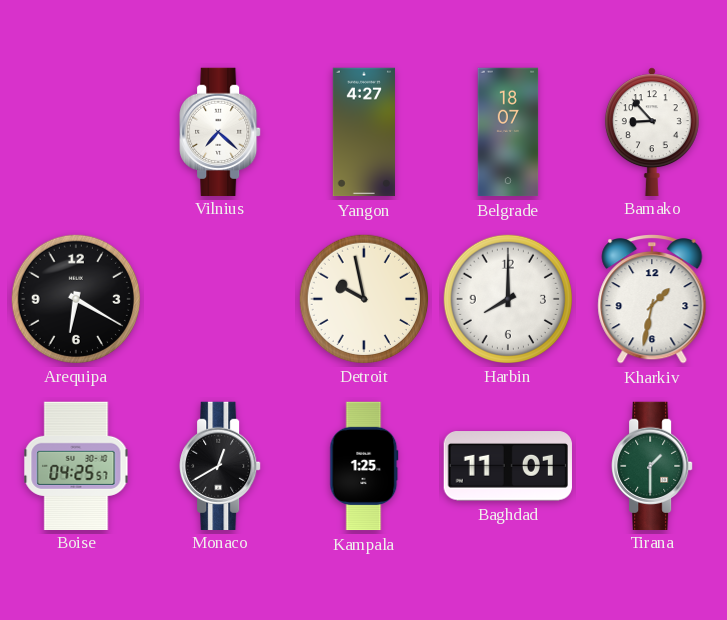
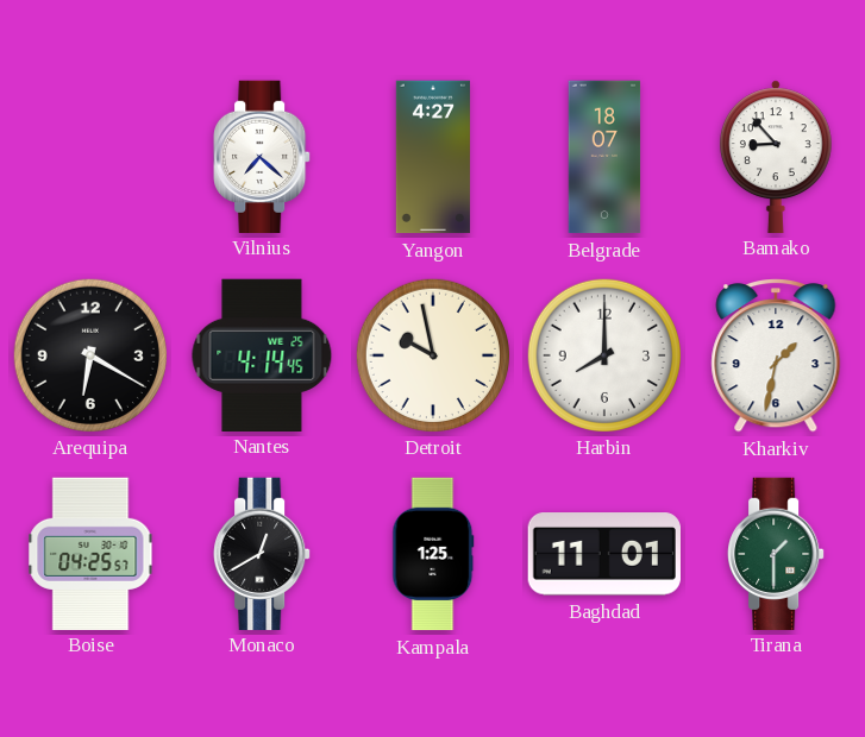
Nantes: none -> 4:14
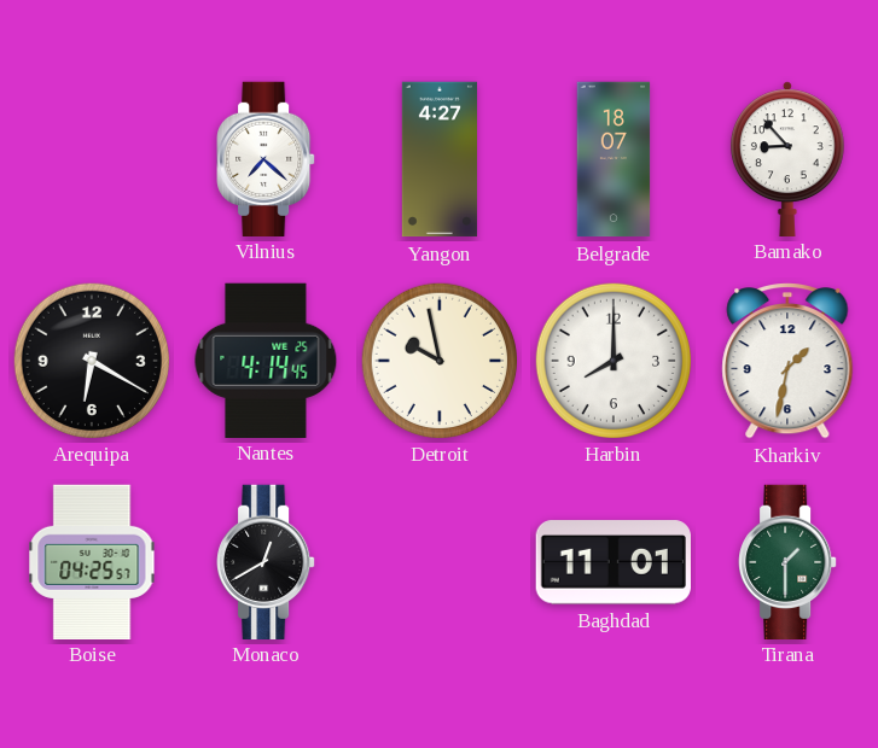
Kampala: 1:25 -> none
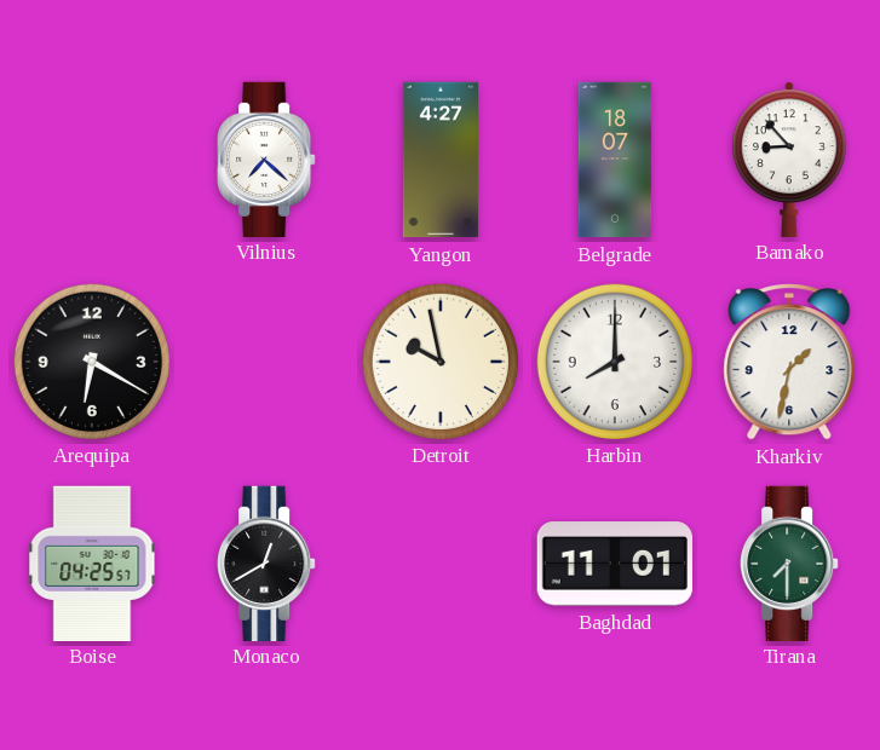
Nantes: 4:14 -> none
Tirana: 1:30 -> 7:30
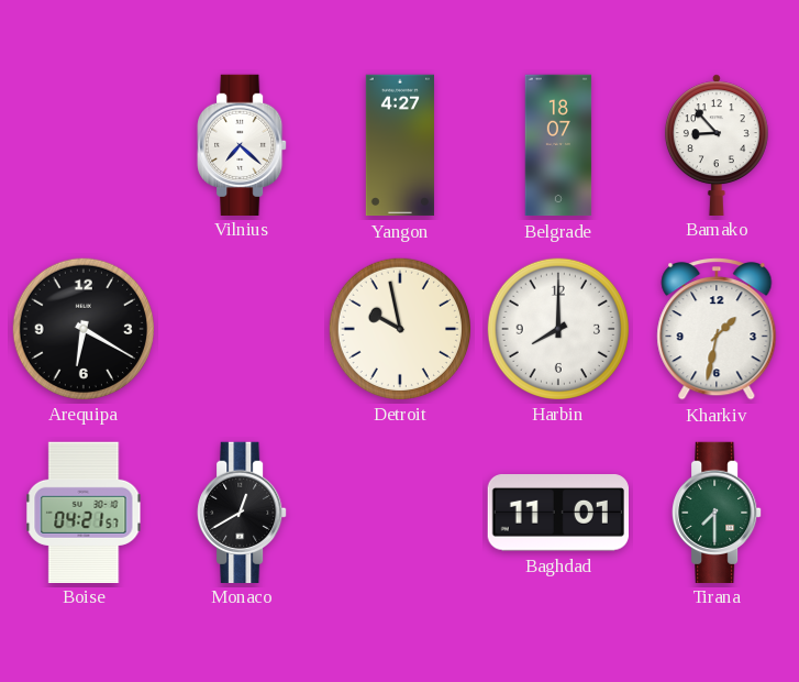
Boise: 04:25 -> 04:21
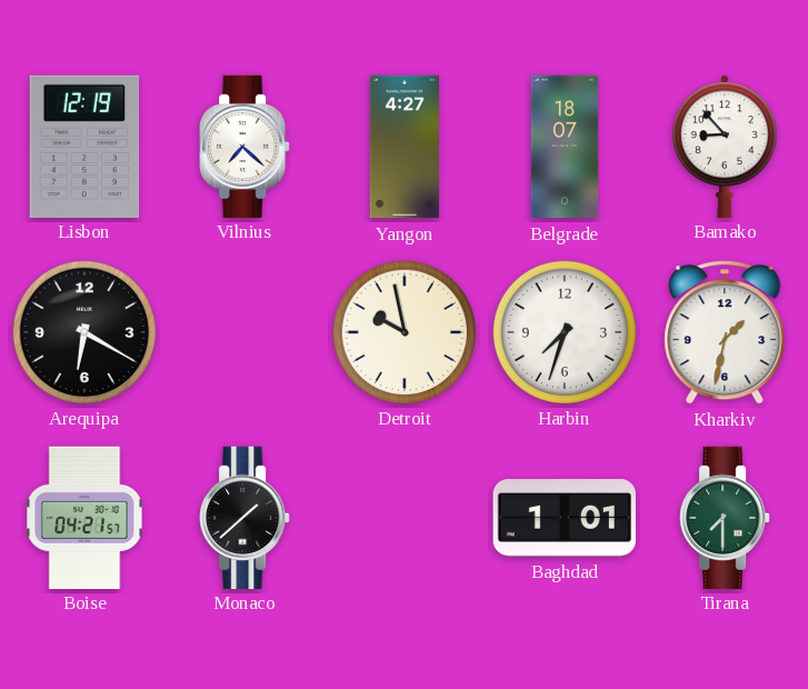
Lisbon: none -> 12:19
Harbin: 8:00 -> 7:33
Monaco: 12:40 -> 1:38
Baghdad: 11:01 -> 1:01
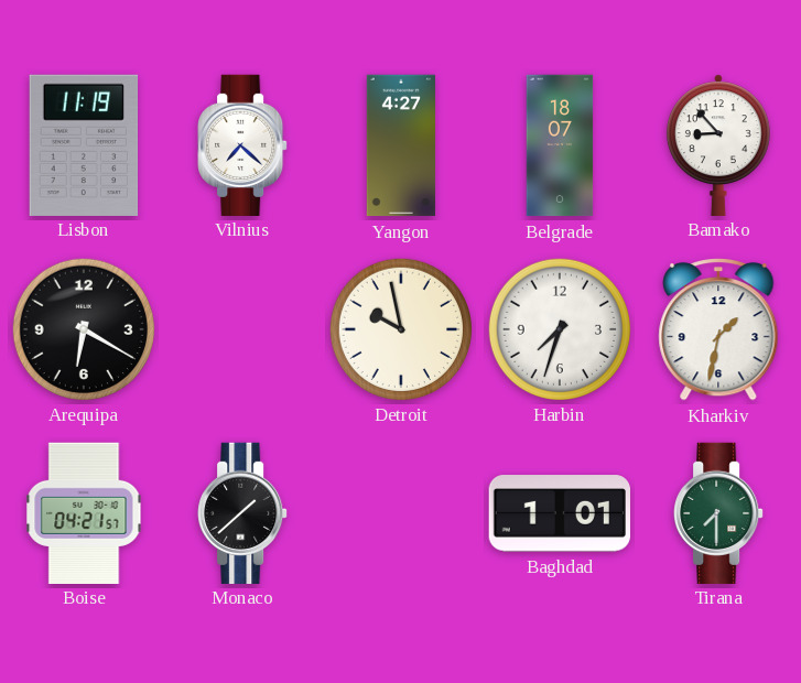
Lisbon: 12:19 -> 11:19
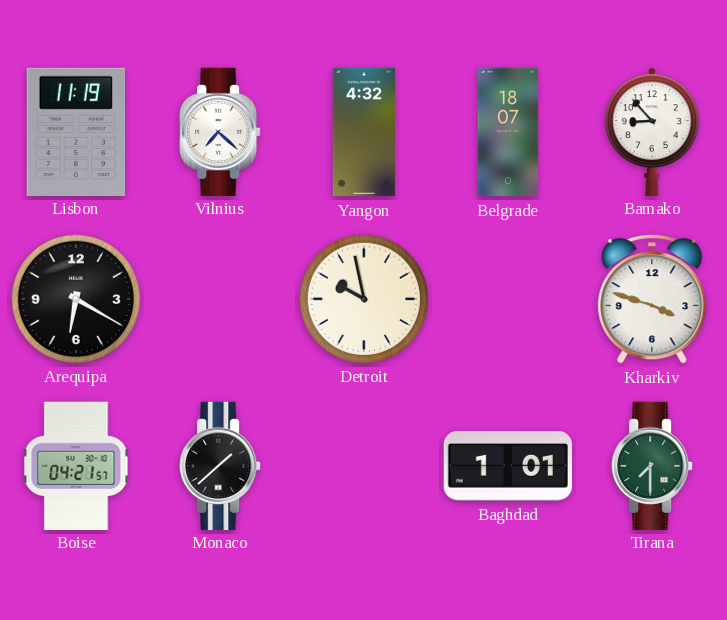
Yangon: 4:27 -> 4:32
Harbin: 7:33 -> none
Kharkiv: 1:32 -> 3:48
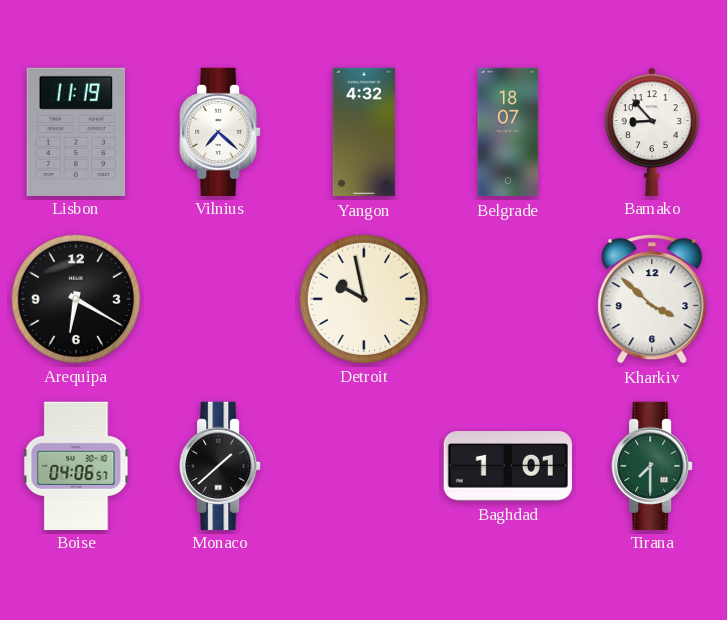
Kharkiv: 3:48 -> 3:52
Boise: 04:21 -> 04:06
